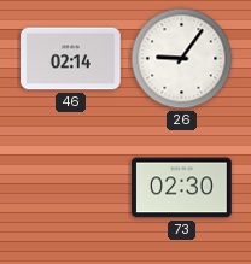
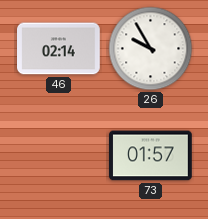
26: 9:06 -> 9:55
73: 02:30 -> 01:57
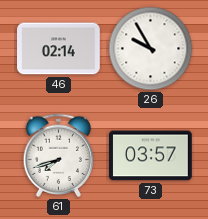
61: none -> 7:42
73: 01:57 -> 03:57
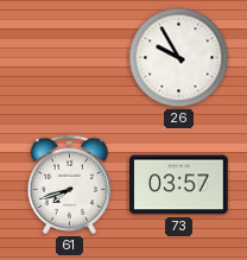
46: 02:14 -> none
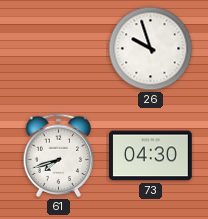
26: 9:55 -> 9:57
73: 03:57 -> 04:30
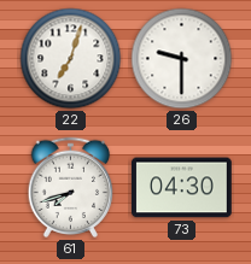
22: none -> 7:03
26: 9:57 -> 9:30
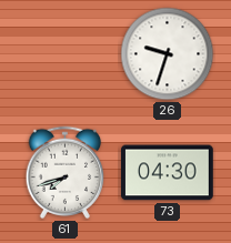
22: 7:03 -> none
26: 9:30 -> 9:33
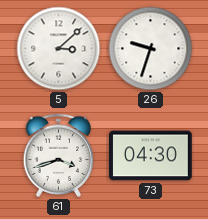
5: none -> 3:08
61: 7:42 -> 3:42
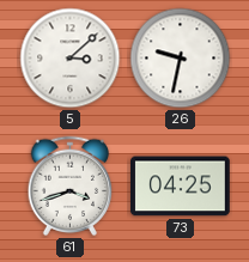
26: 9:33 -> 9:32
73: 04:30 -> 04:25
